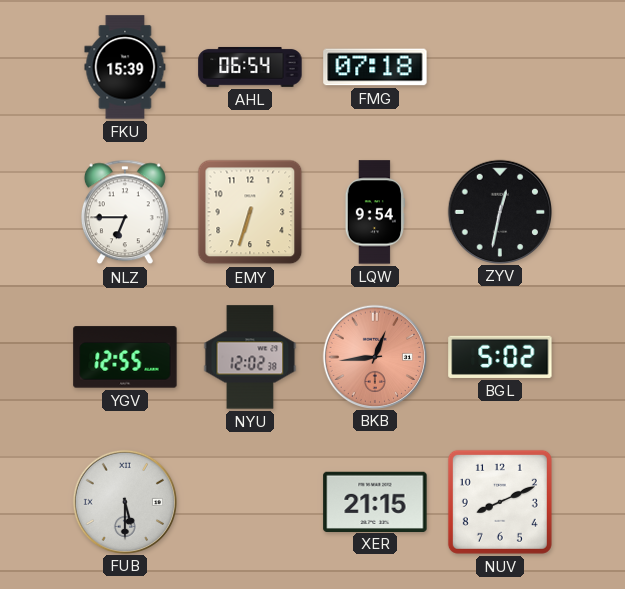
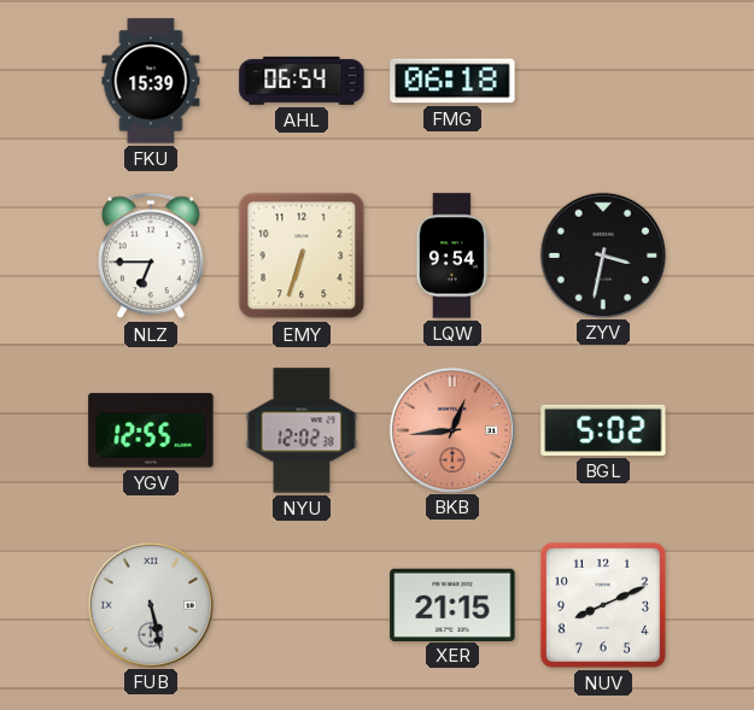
FMG: 07:18 -> 06:18
ZYV: 12:32 -> 3:32
FUB: 5:30 -> 5:28
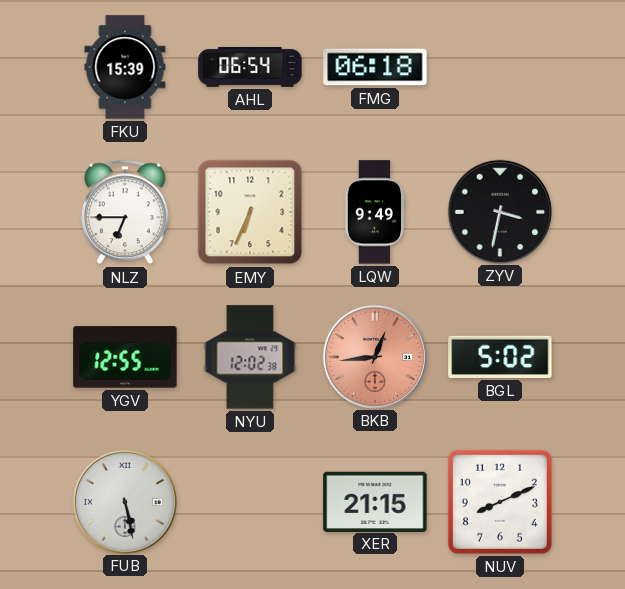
EMY: 6:33 -> 6:34
LQW: 9:54 -> 9:49
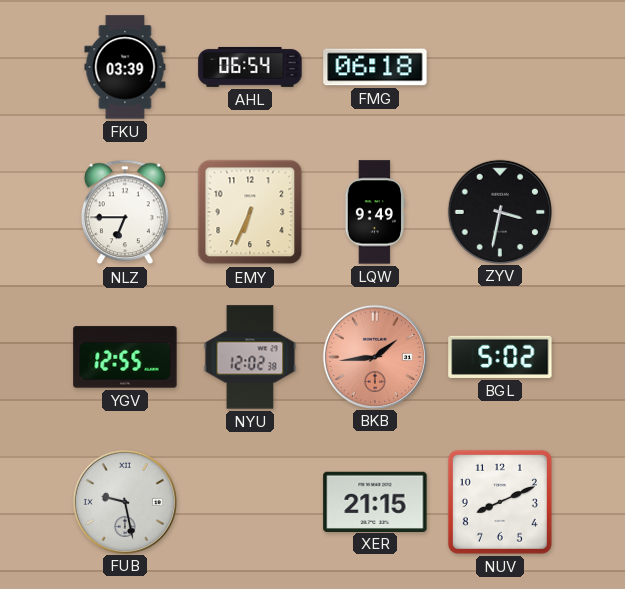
FKU: 15:39 -> 03:39
BKB: 12:44 -> 1:44
FUB: 5:28 -> 9:28
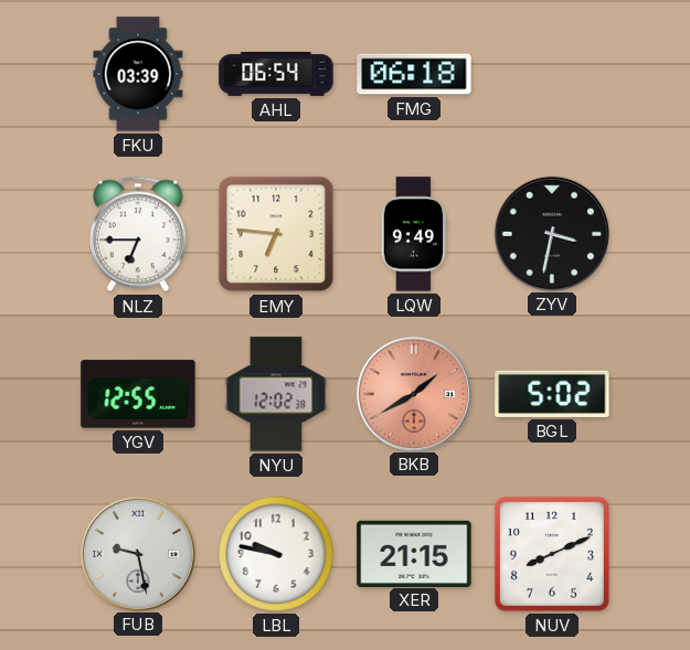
EMY: 6:34 -> 6:46
BKB: 1:44 -> 1:40
LBL: none -> 9:47
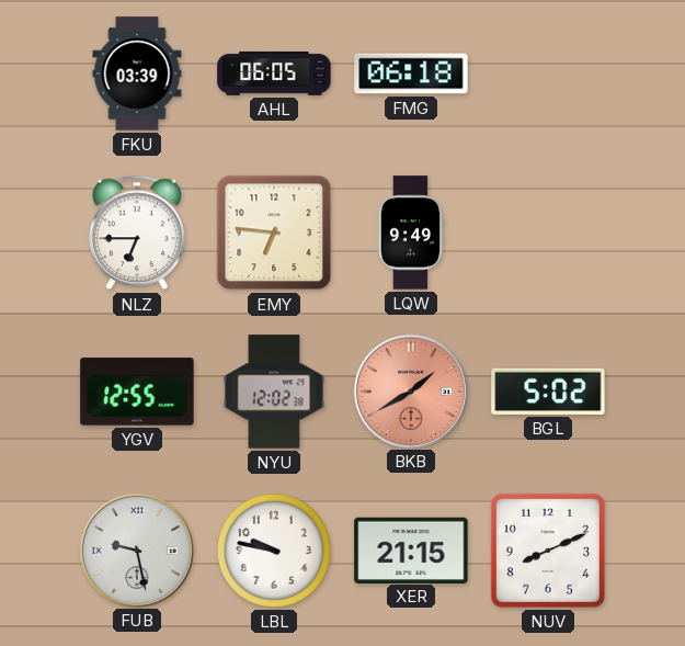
AHL: 06:54 -> 06:05
ZYV: 3:32 -> none
